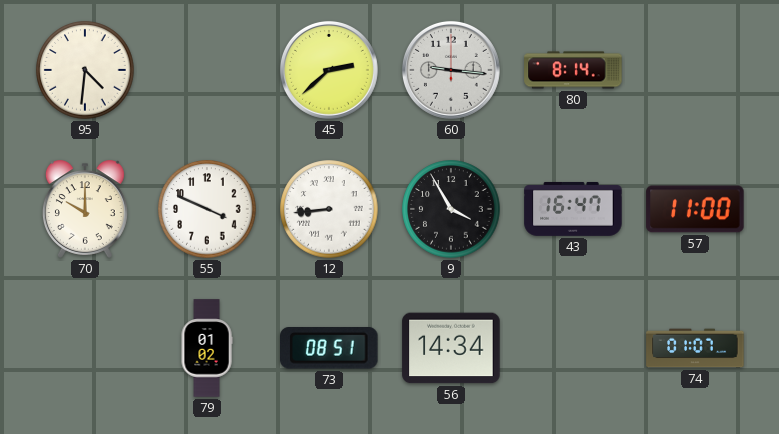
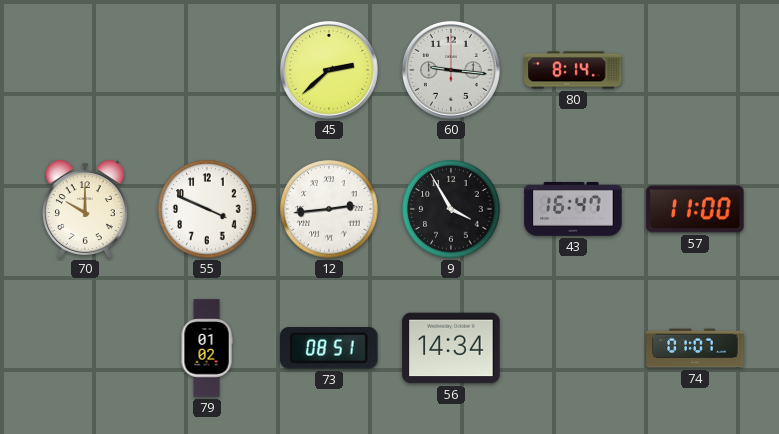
95: 4:31 -> none
12: 8:44 -> 2:44
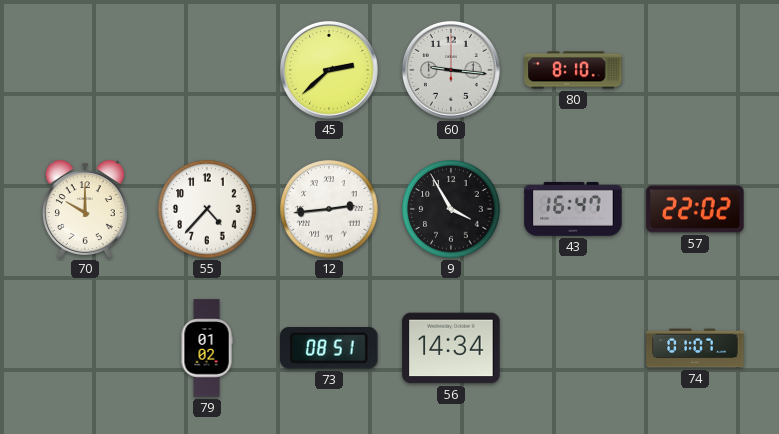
80: 8:14 -> 8:10
55: 3:49 -> 4:37
57: 11:00 -> 22:02
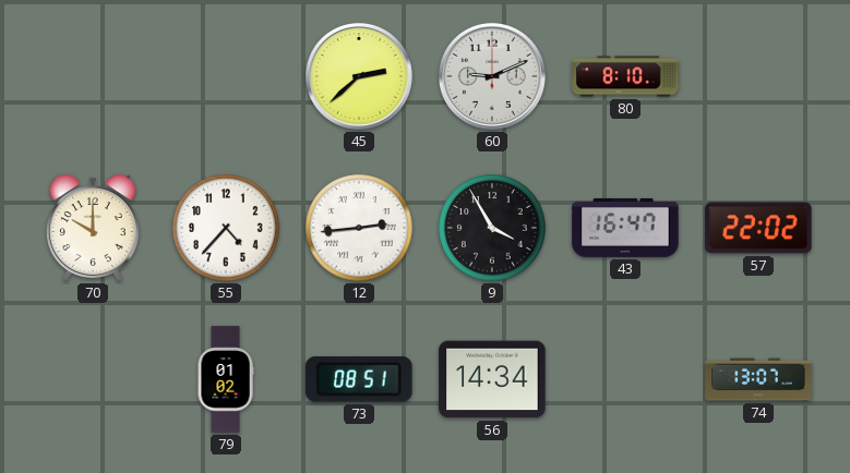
60: 9:16 -> 9:11
74: 01:07 -> 13:07
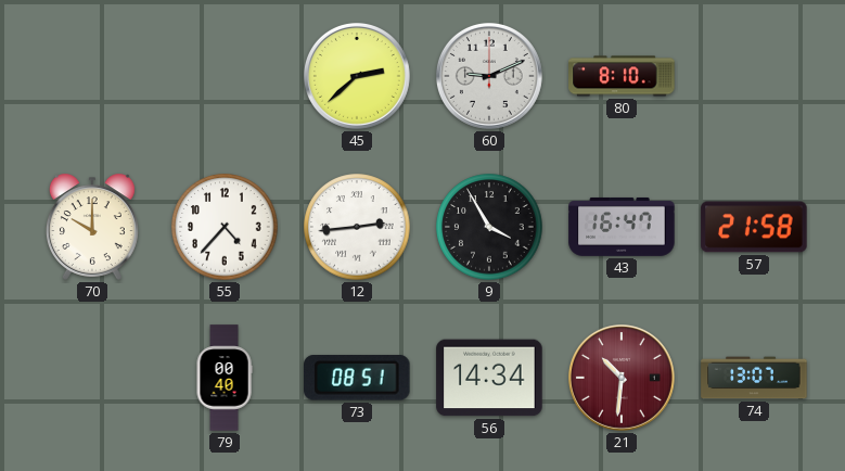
57: 22:02 -> 21:58
79: 01:02 -> 00:40
21: none -> 10:31
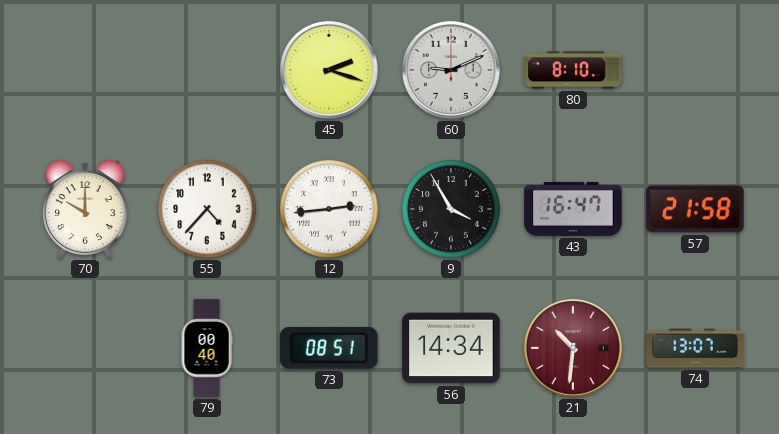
45: 2:38 -> 2:18
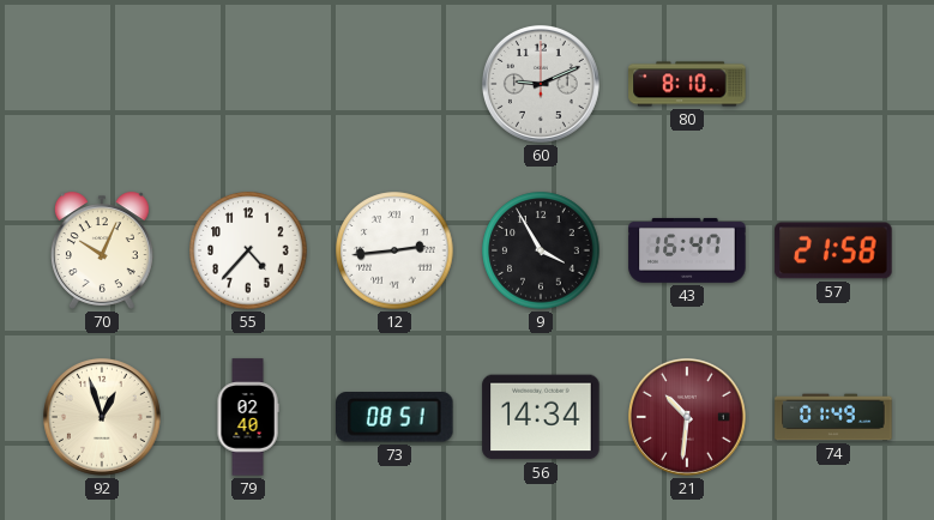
45: 2:18 -> none
70: 10:00 -> 10:04
92: none -> 12:57
79: 00:40 -> 02:40
74: 13:07 -> 01:49
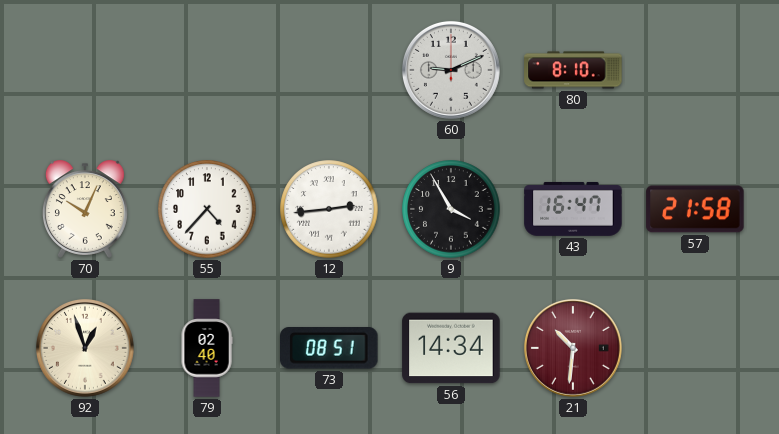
74: 01:49 -> none
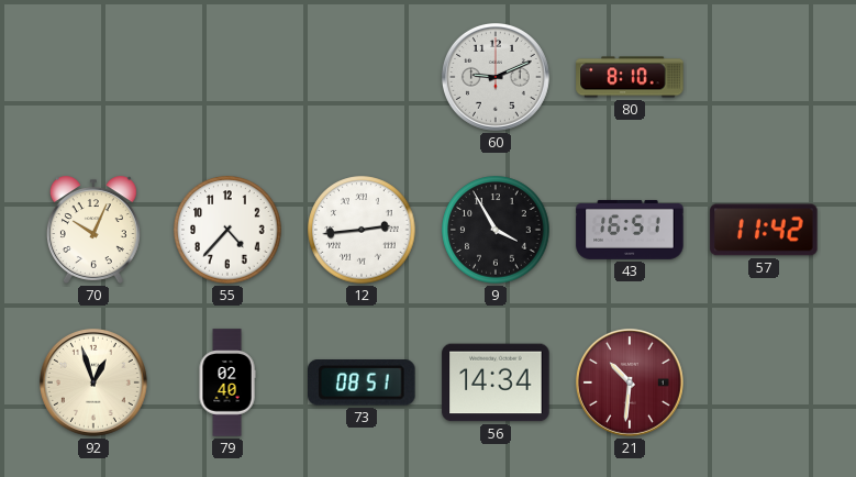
43: 16:47 -> 16:51
57: 21:58 -> 11:42
